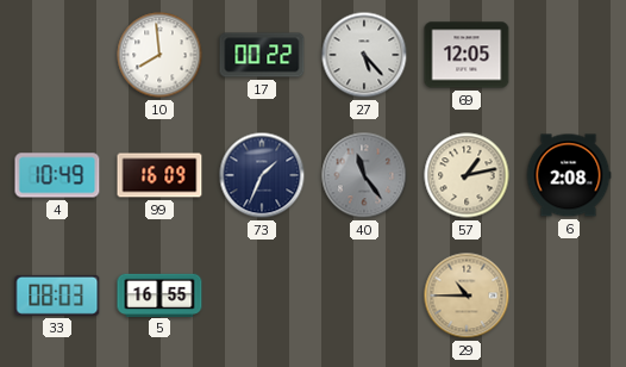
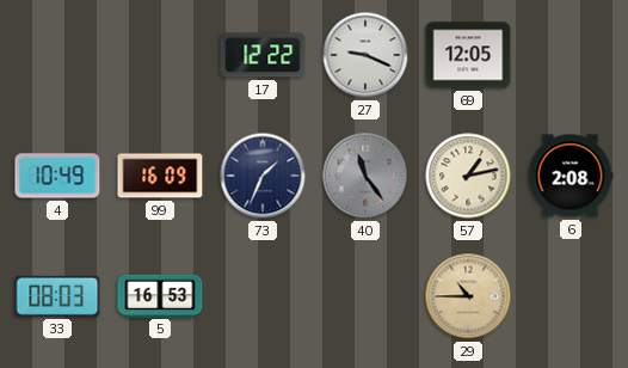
10: 7:59 -> none
17: 00:22 -> 12:22
27: 5:23 -> 9:19
5: 16:55 -> 16:53
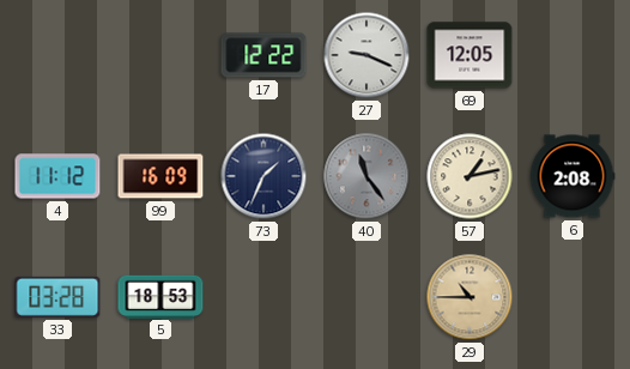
4: 10:49 -> 11:12
33: 08:03 -> 03:28
5: 16:53 -> 18:53
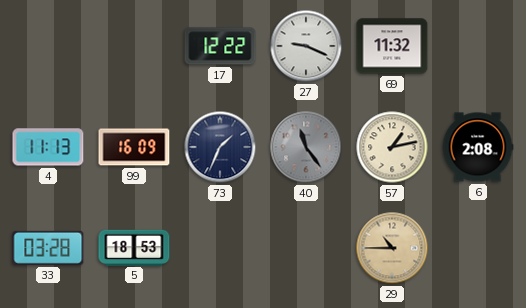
69: 12:05 -> 11:32
4: 11:12 -> 11:13
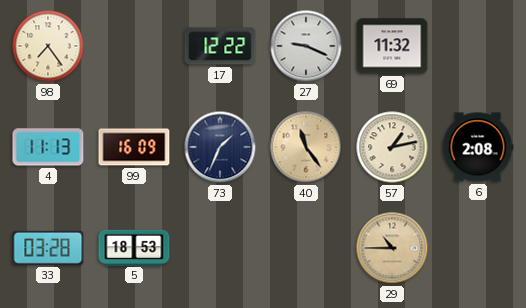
98: none -> 7:24
40 dial: grey -> champagne
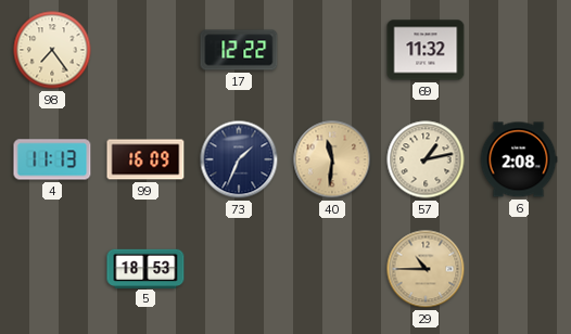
27: 9:19 -> none
40: 11:24 -> 11:31
33: 03:28 -> none
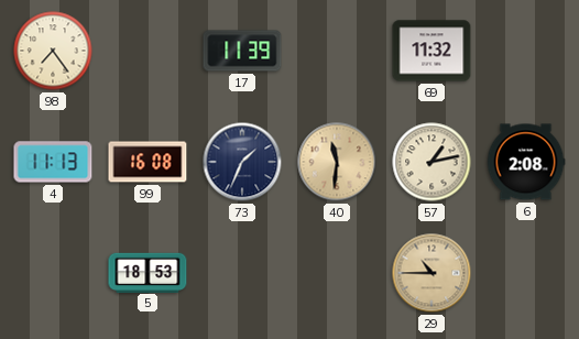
17: 12:22 -> 11:39
99: 16:09 -> 16:08
